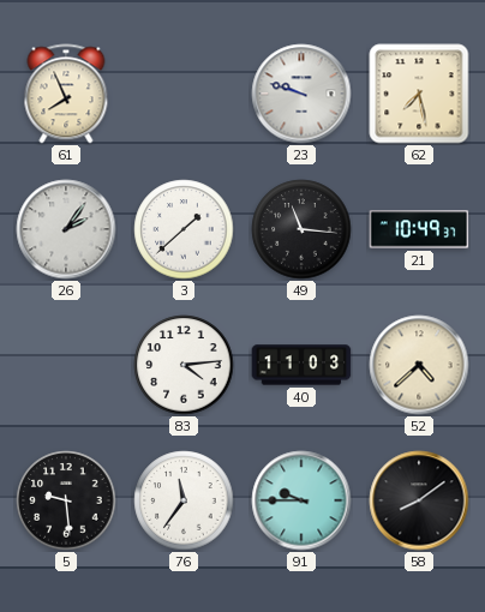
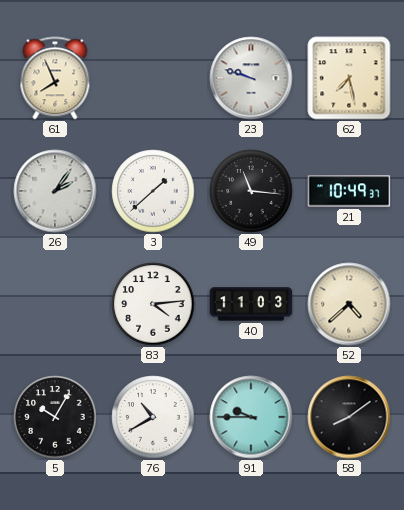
5: 9:29 -> 10:05
76: 11:36 -> 10:40
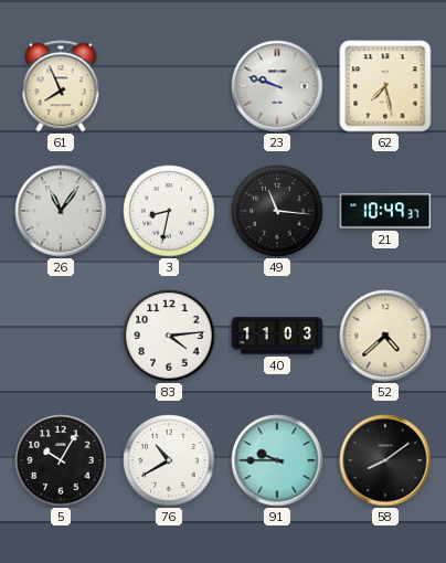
26: 2:06 -> 11:06
3: 1:38 -> 8:32
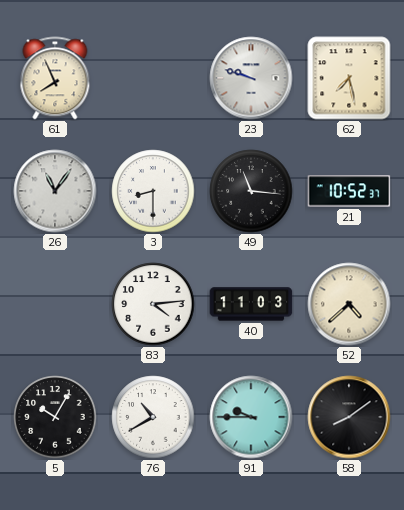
3: 8:32 -> 8:30
21: 10:49 -> 10:52
